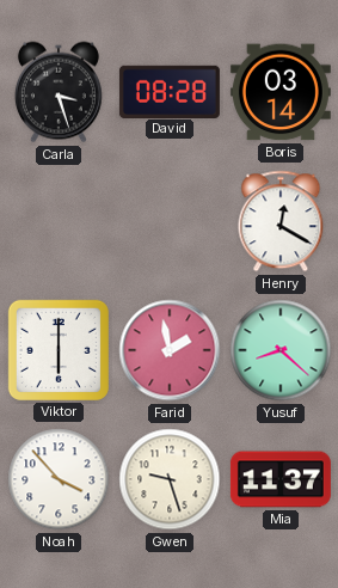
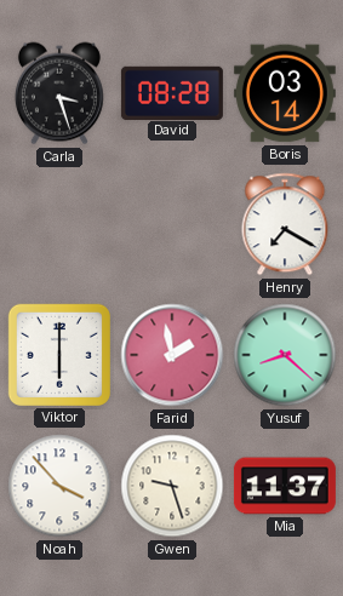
Henry: 12:20 -> 7:20
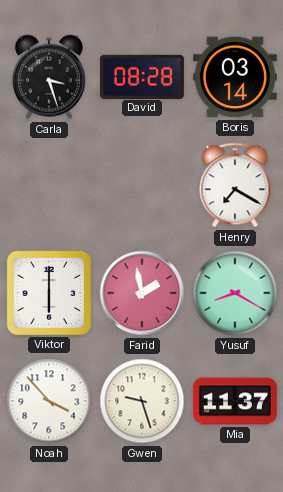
Yusuf: 8:22 -> 8:20
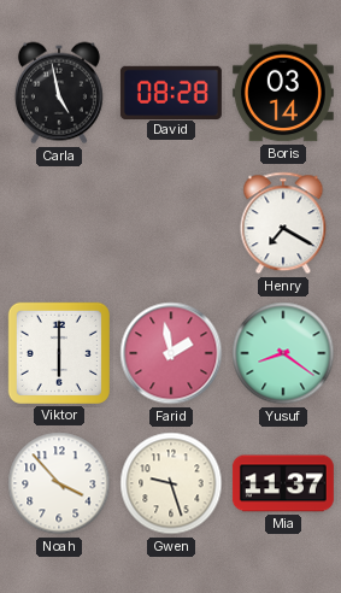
Carla: 3:27 -> 4:58
Yusuf: 8:20 -> 8:21
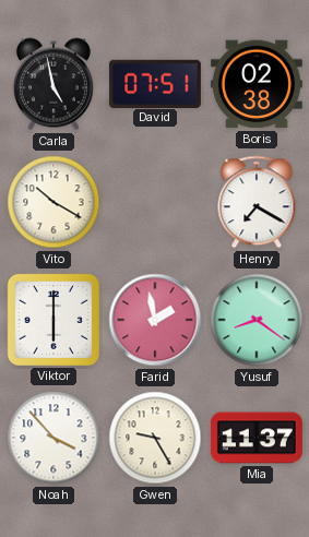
David: 08:28 -> 07:51
Boris: 03:14 -> 02:38
Vito: none -> 10:20
Gwen: 9:27 -> 9:25
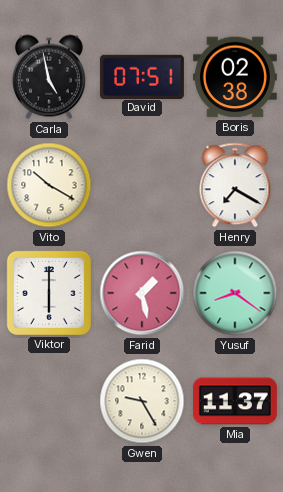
Farid: 1:58 -> 1:28
Noah: 3:53 -> none
